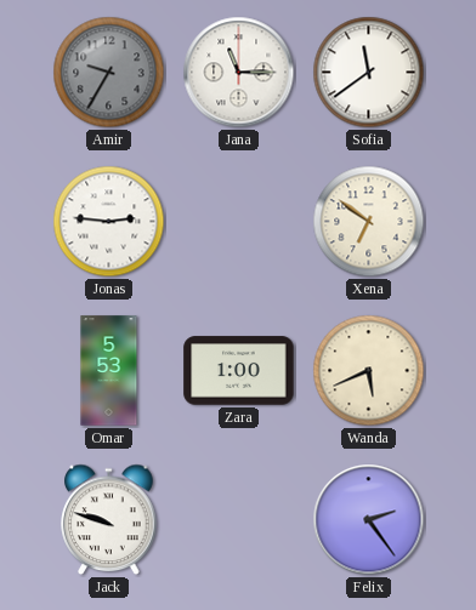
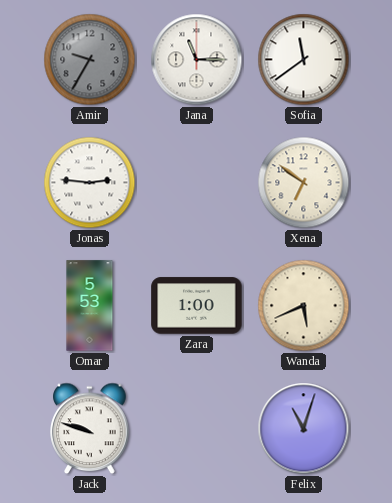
Felix: 2:24 -> 11:03
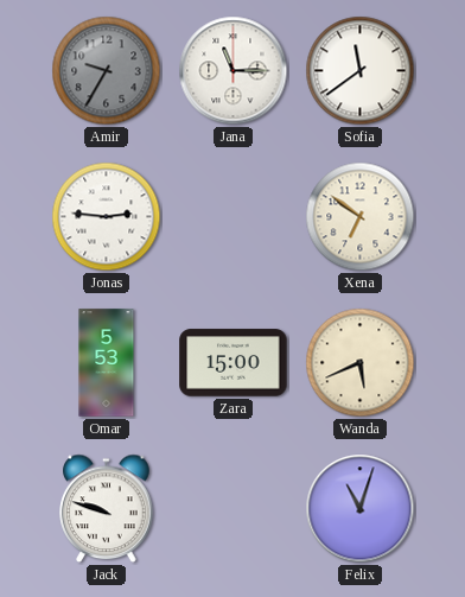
Zara: 1:00 -> 15:00
